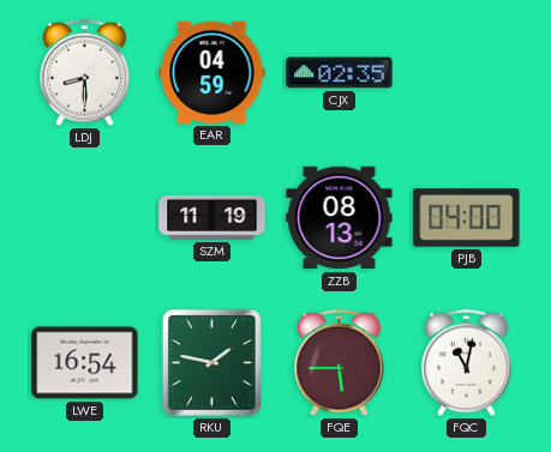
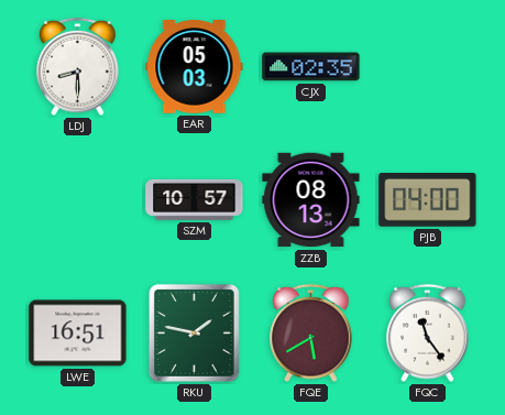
EAR: 04:59 -> 05:03
SZM: 11:19 -> 10:57
LWE: 16:54 -> 16:51
FQE: 5:45 -> 5:40
FQC: 11:02 -> 11:24
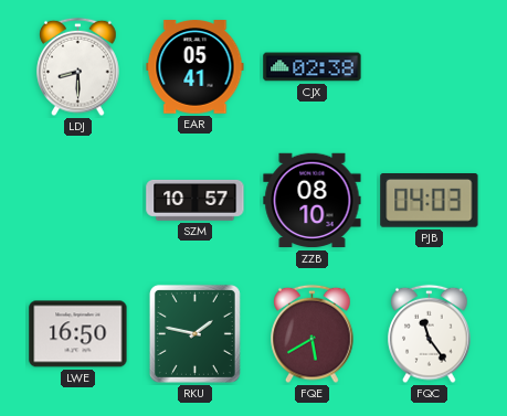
EAR: 05:03 -> 05:41
CJX: 02:35 -> 02:38
ZZB: 08:13 -> 08:10
PJB: 04:00 -> 04:03
LWE: 16:51 -> 16:50
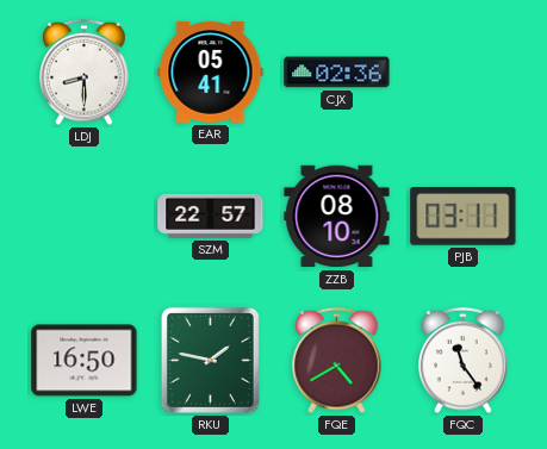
CJX: 02:38 -> 02:36
SZM: 10:57 -> 22:57
PJB: 04:03 -> 03:11
FQE: 5:40 -> 4:40
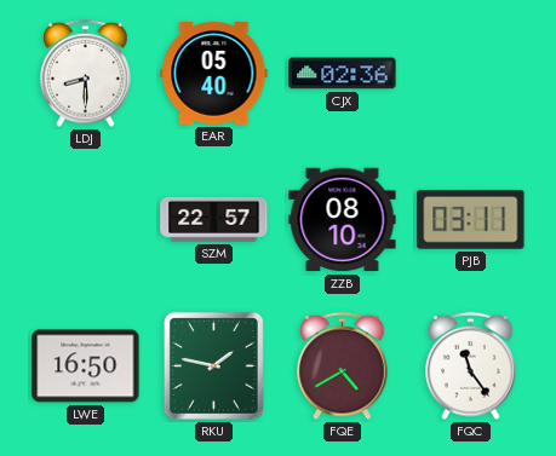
EAR: 05:41 -> 05:40
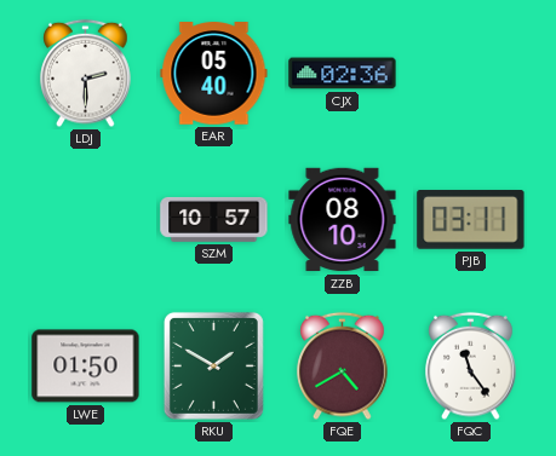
LDJ: 8:30 -> 2:30
SZM: 22:57 -> 10:57
LWE: 16:50 -> 01:50
RKU: 1:47 -> 1:50
